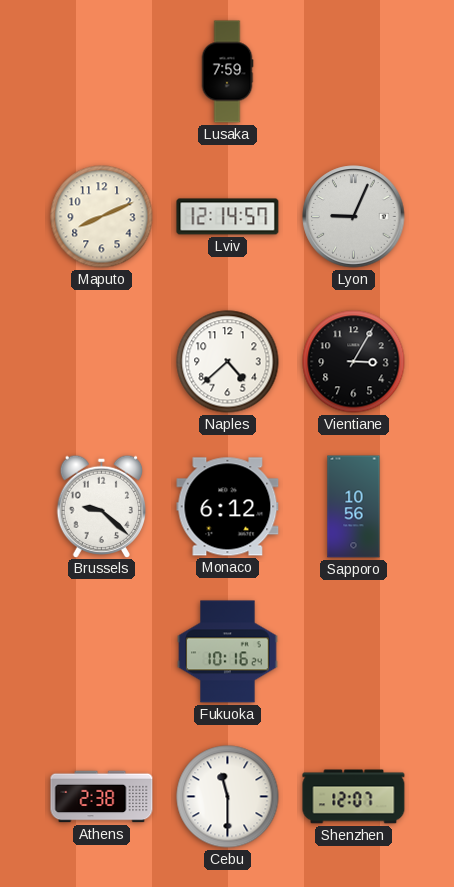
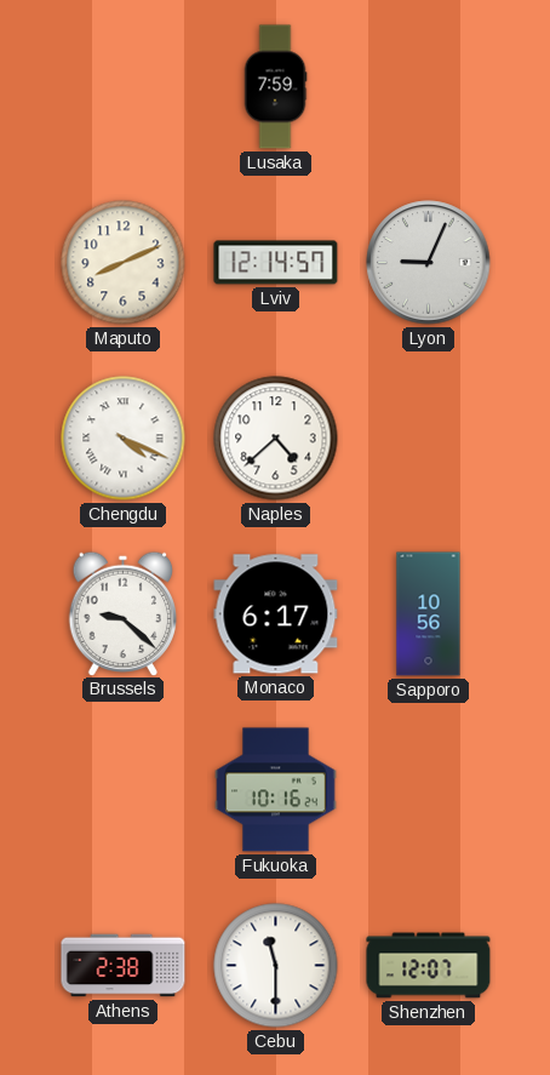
Chengdu: none -> 4:19
Vientiane: 3:05 -> none
Monaco: 6:12 -> 6:17
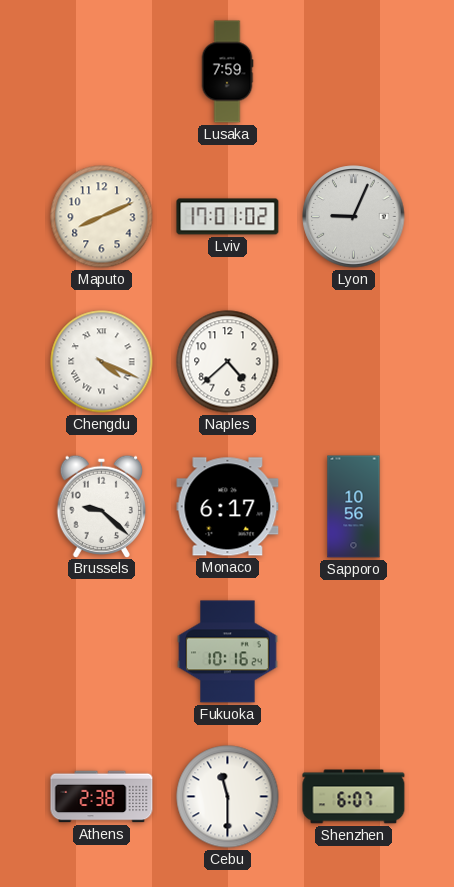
Lviv: 12:14 -> 17:01
Shenzhen: 12:07 -> 6:07
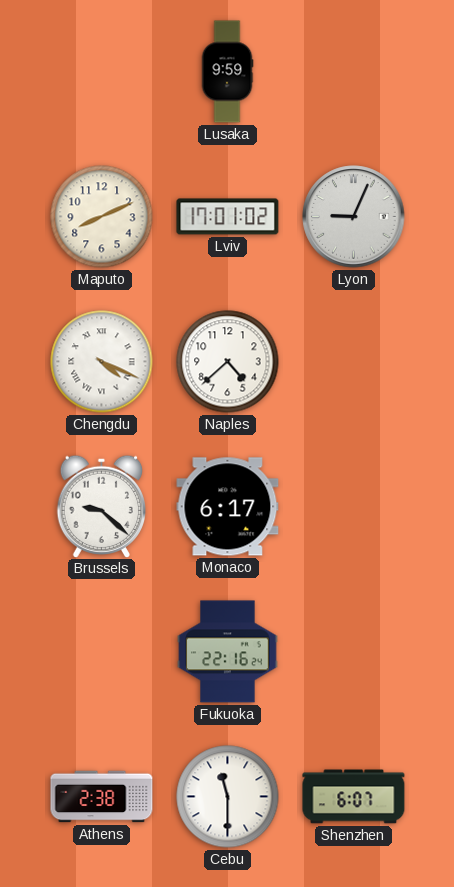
Lusaka: 7:59 -> 9:59
Sapporo: 10:56 -> none
Fukuoka: 10:16 -> 22:16
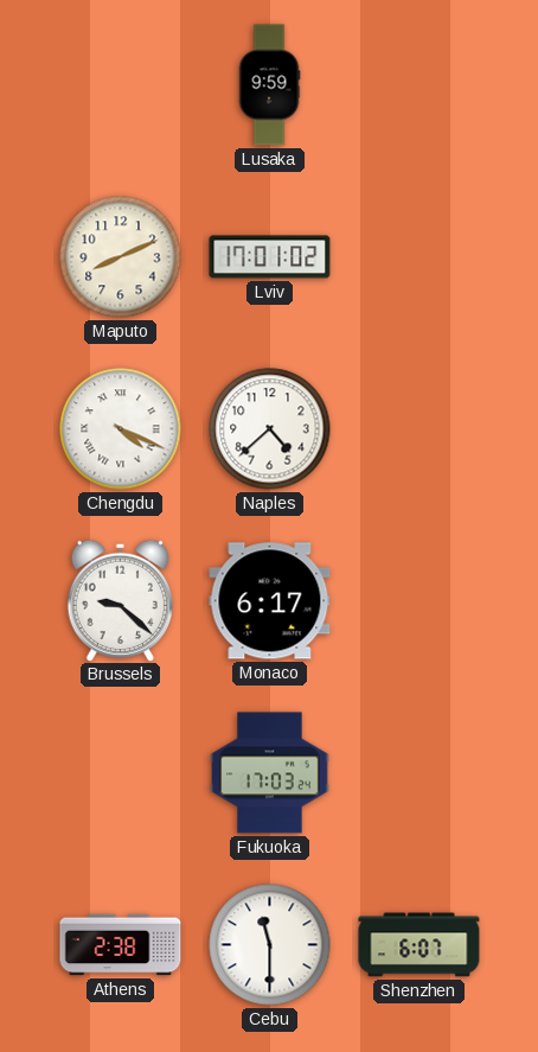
Lyon: 9:04 -> none
Fukuoka: 22:16 -> 17:03
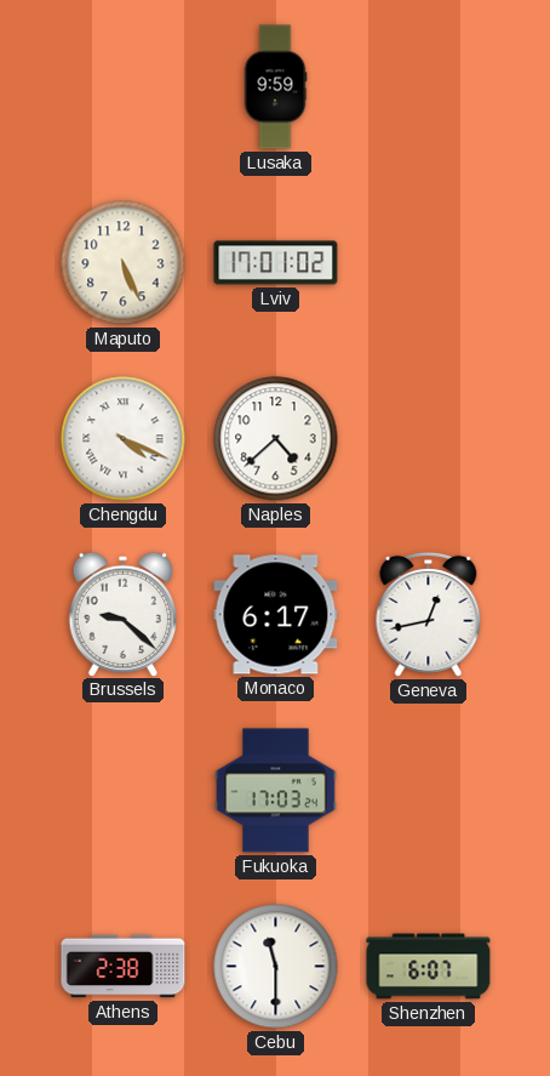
Maputo: 8:11 -> 5:26
Geneva: none -> 12:43
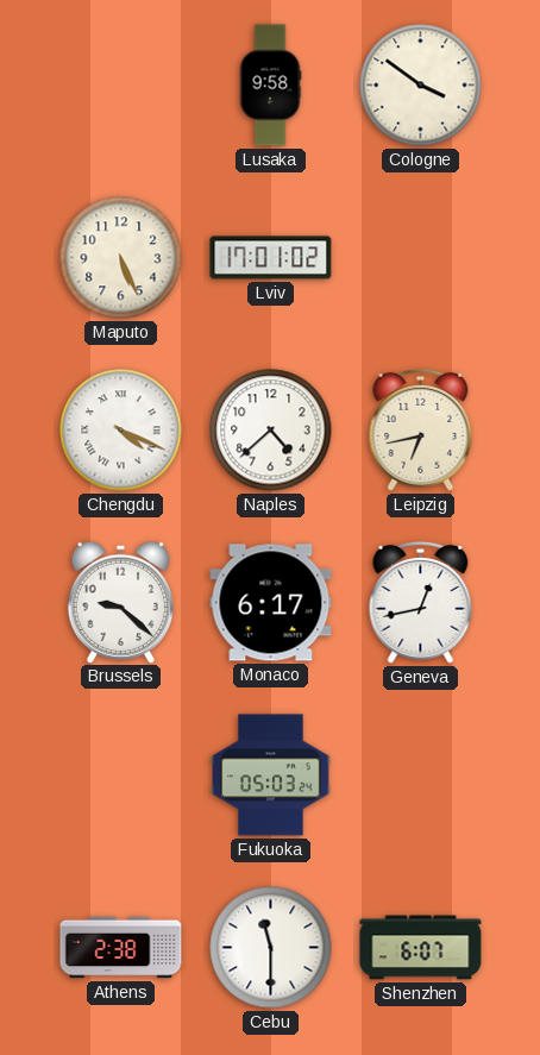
Lusaka: 9:59 -> 9:58
Cologne: none -> 3:51
Leipzig: none -> 6:43
Fukuoka: 17:03 -> 05:03
